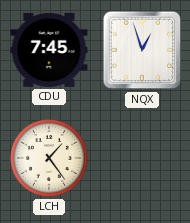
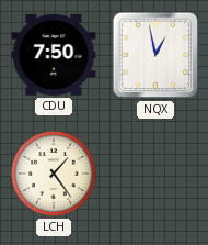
CDU: 7:45 -> 7:50
NQX: 12:57 -> 12:58
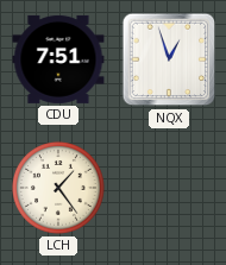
CDU: 7:50 -> 7:51
NQX: 12:58 -> 12:57
